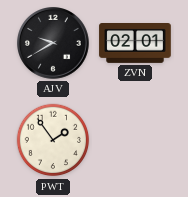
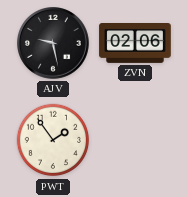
AJV: 9:40 -> 9:28
ZVN: 02:01 -> 02:06
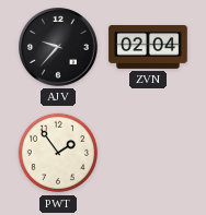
AJV: 9:28 -> 9:37
ZVN: 02:06 -> 02:04
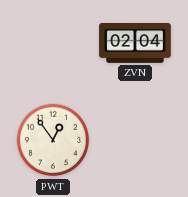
AJV: 9:37 -> none
PWT: 1:54 -> 12:54
